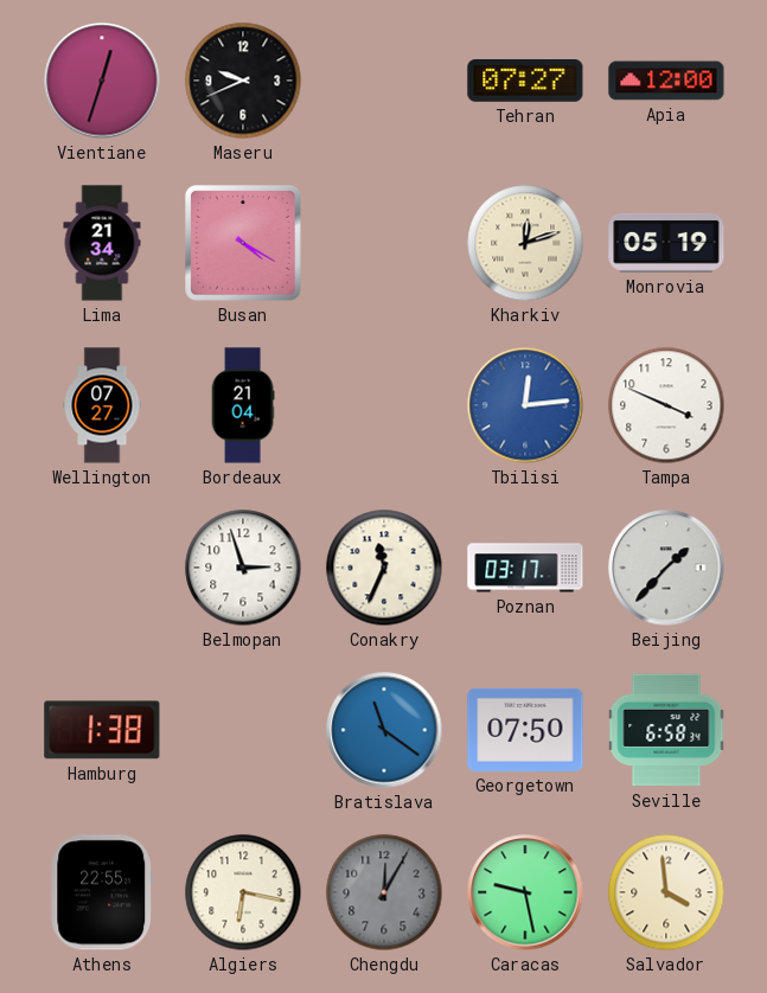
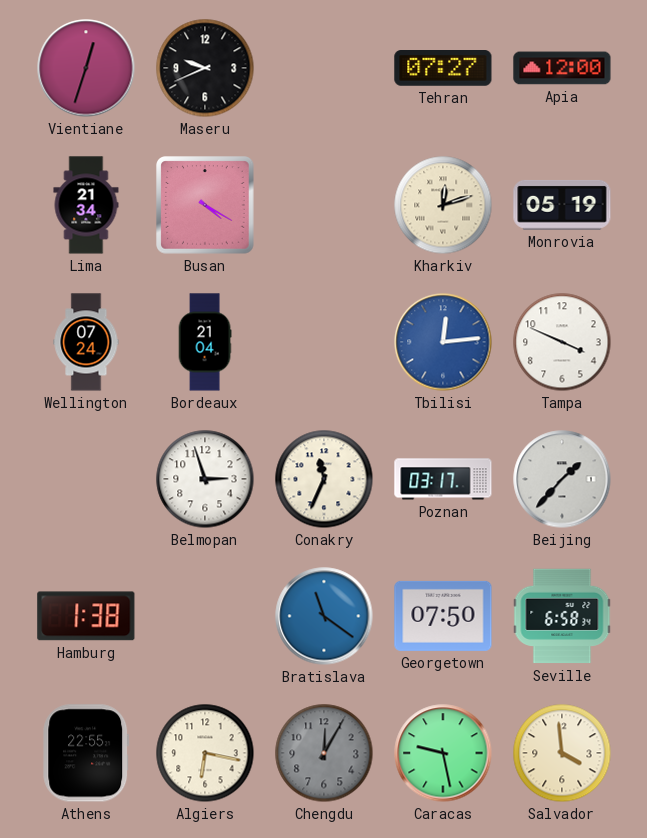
Wellington: 07:27 -> 07:24
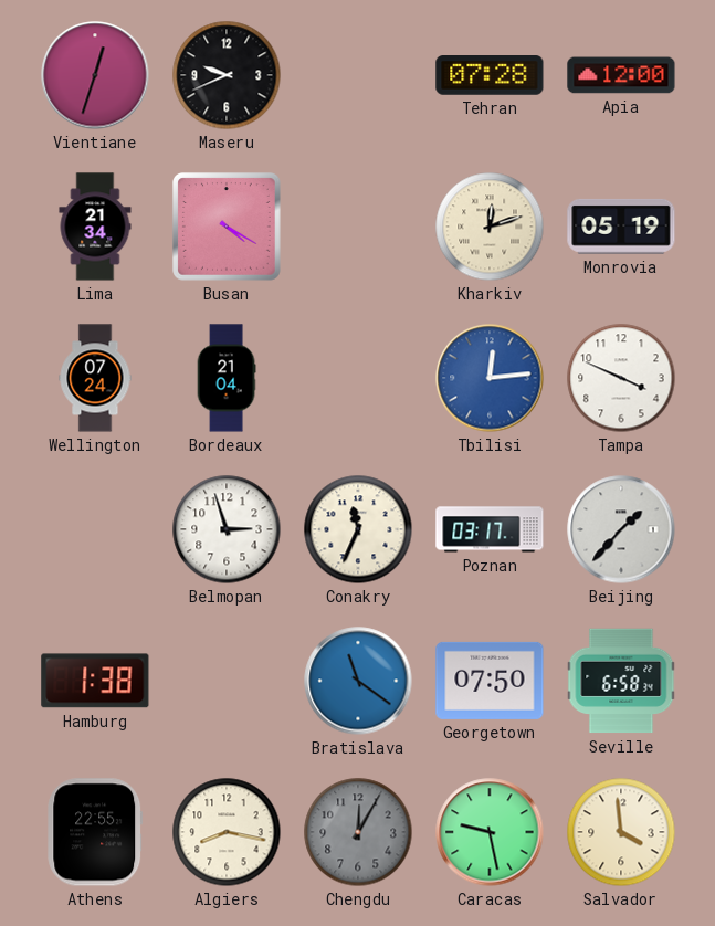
Tehran: 07:27 -> 07:28
Algiers: 6:17 -> 8:17
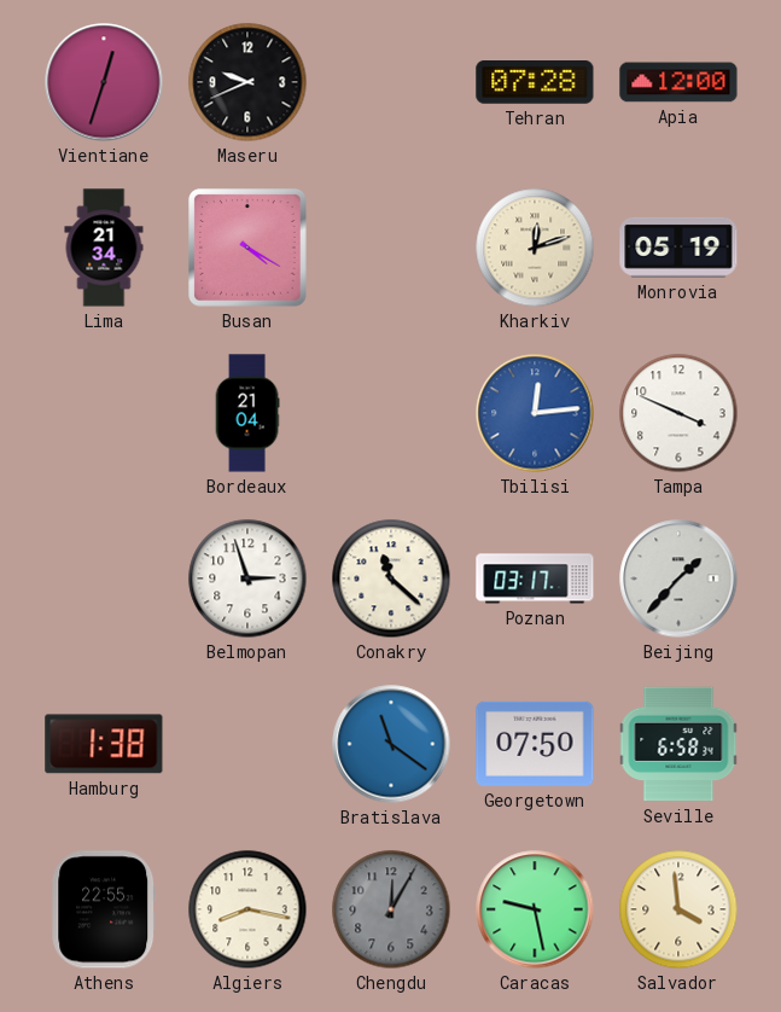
Wellington: 07:24 -> none
Conakry: 11:34 -> 11:22
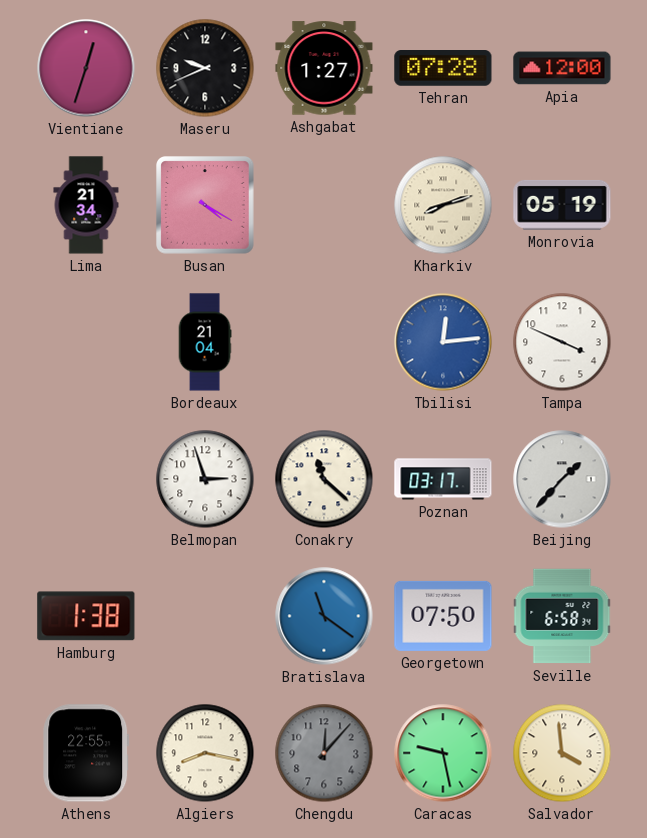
Ashgabat: none -> 1:27
Kharkiv: 12:12 -> 8:12
Chengdu: 12:05 -> 12:07
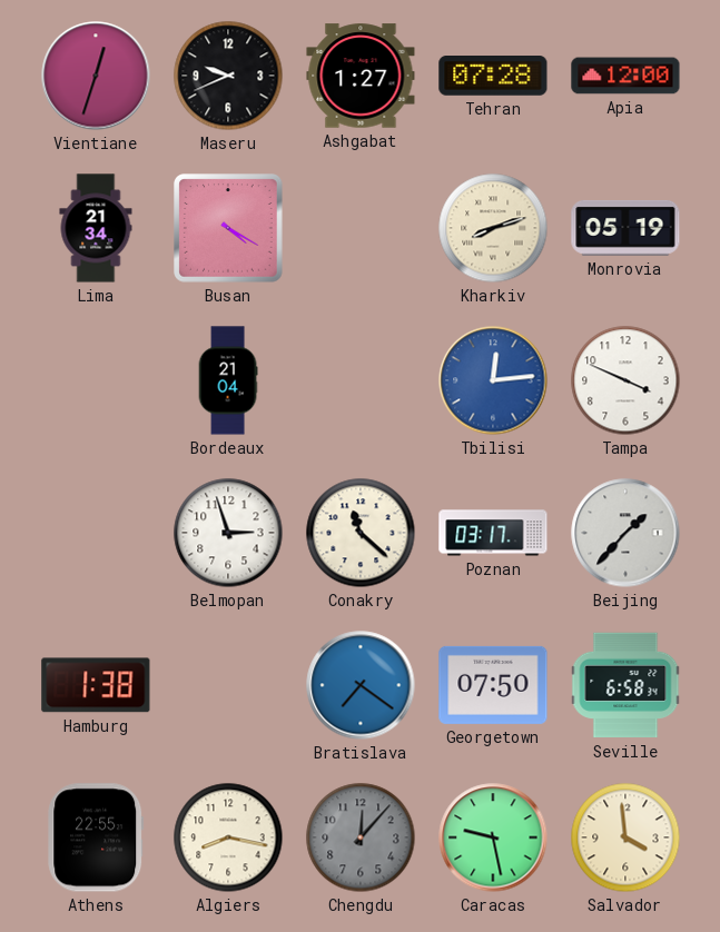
Bratislava: 11:21 -> 7:21
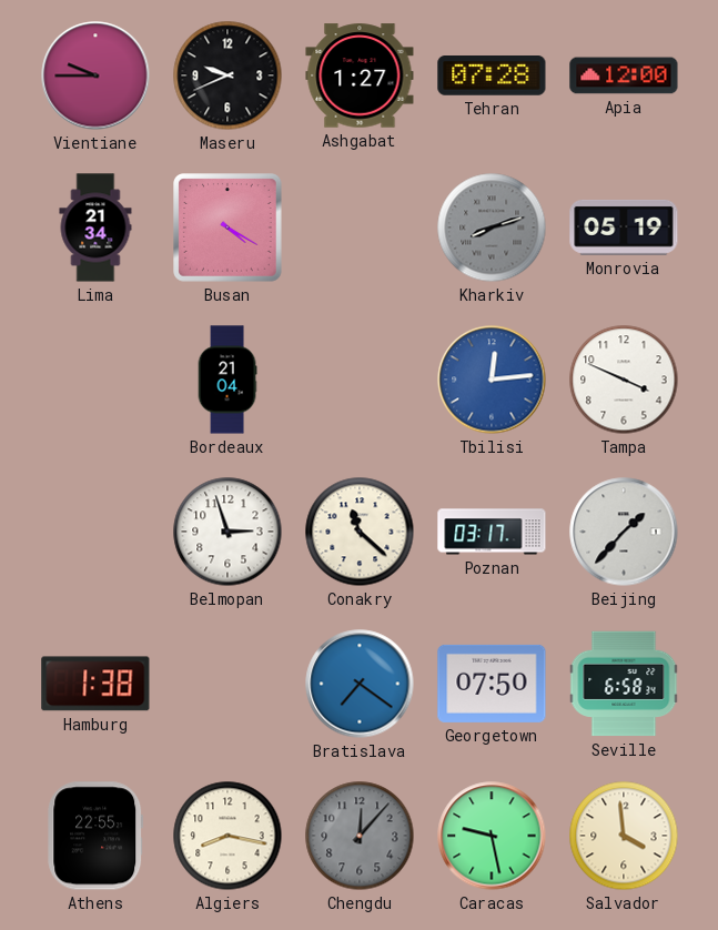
Vientiane: 12:33 -> 9:45
Kharkiv dial: cream -> grey
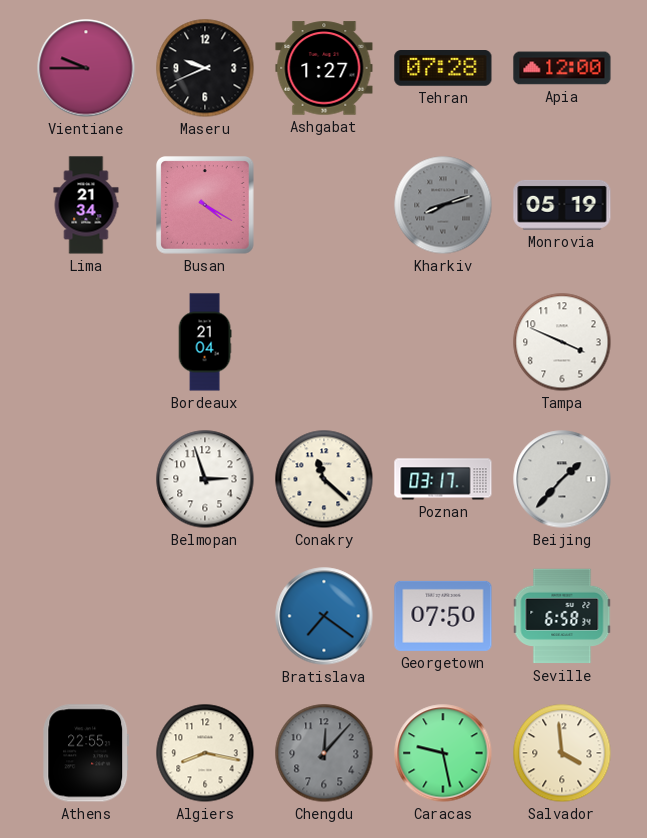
Tbilisi: 12:14 -> none
Hamburg: 1:38 -> none
